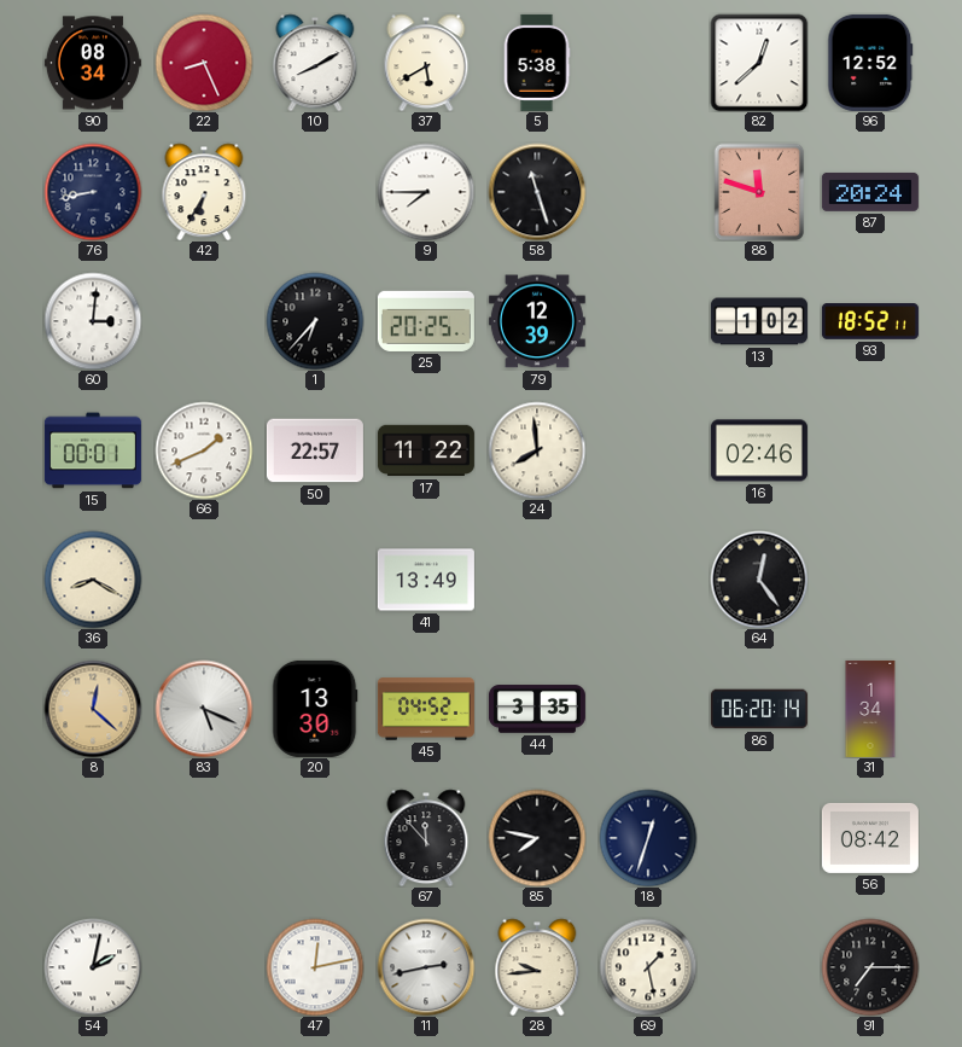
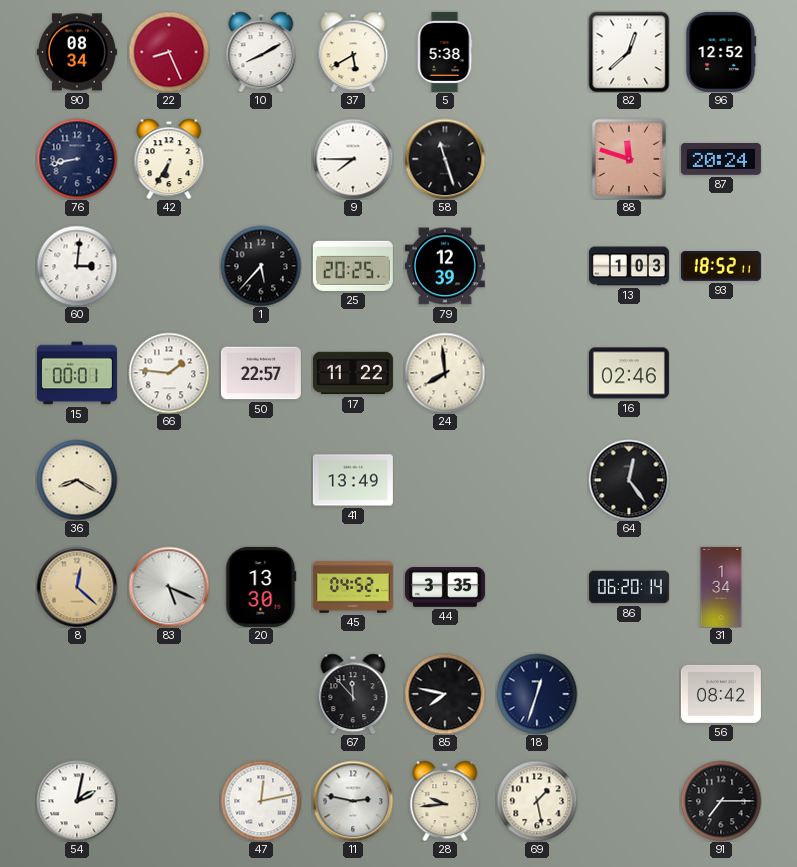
1: 6:37 -> 5:37
13: 1:02 -> 1:03
66: 1:41 -> 1:46
11: 2:43 -> 2:47
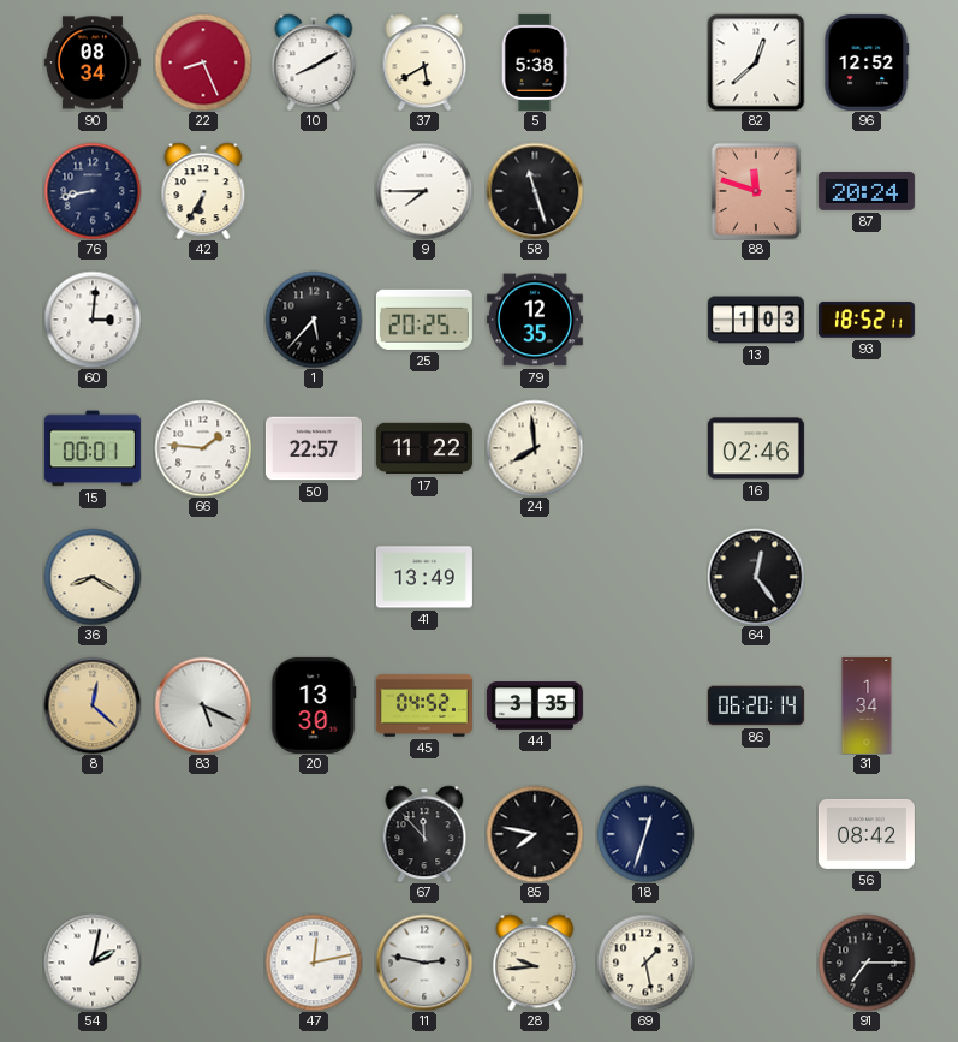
79: 12:39 -> 12:35
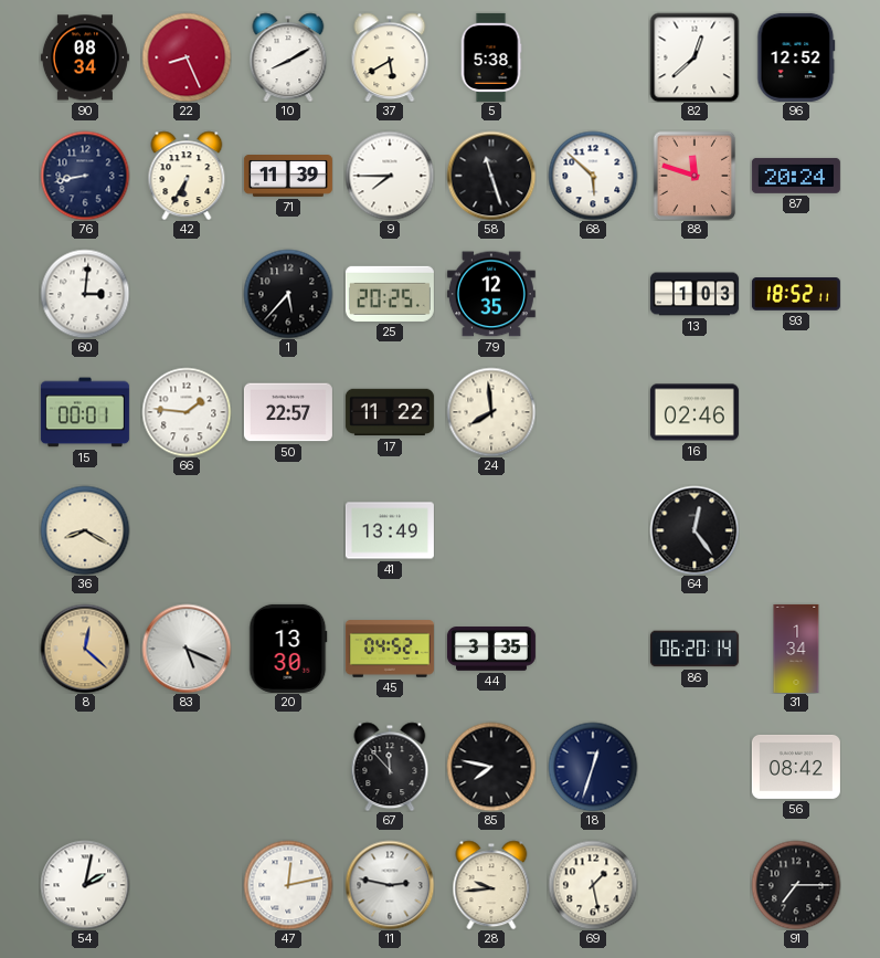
71: none -> 11:39
68: none -> 5:52
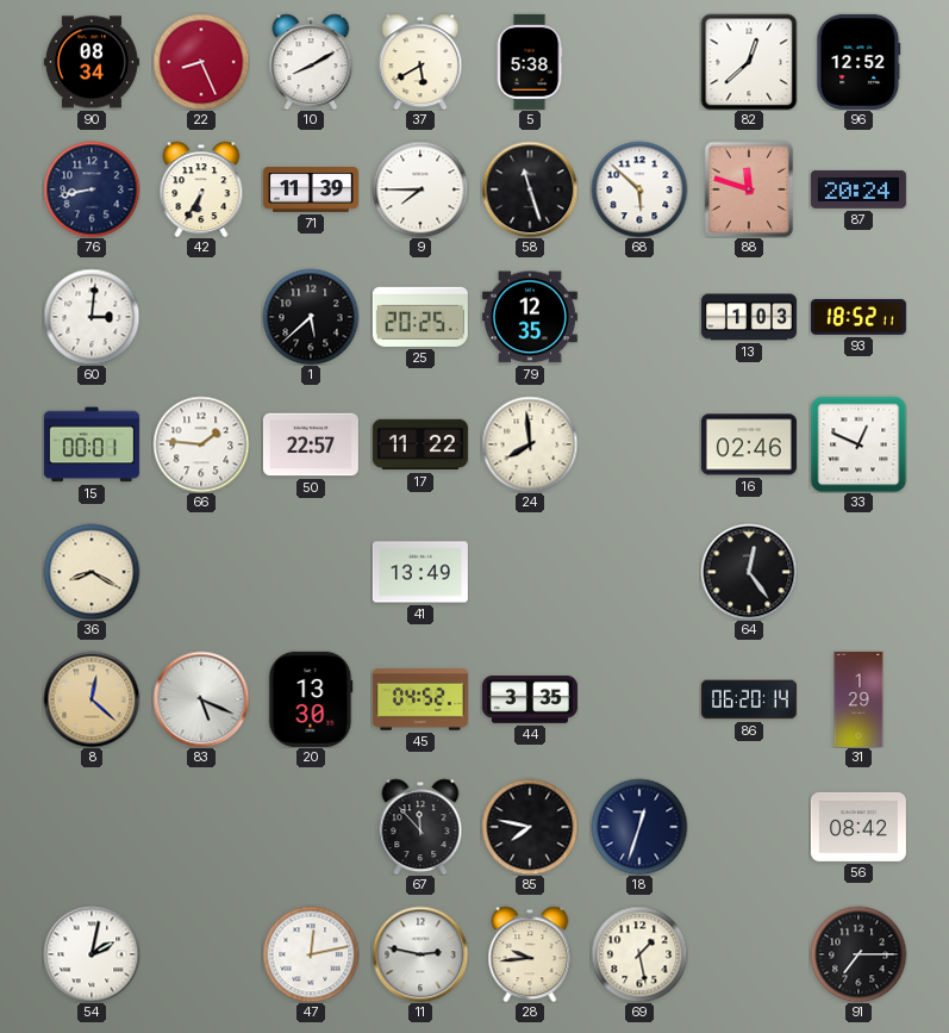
1: 5:37 -> 5:38
33: none -> 12:49
31: 1:34 -> 1:29
